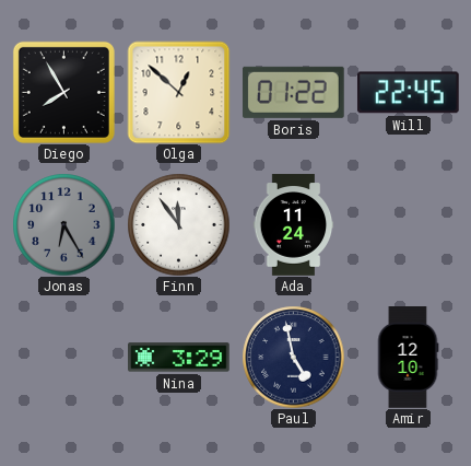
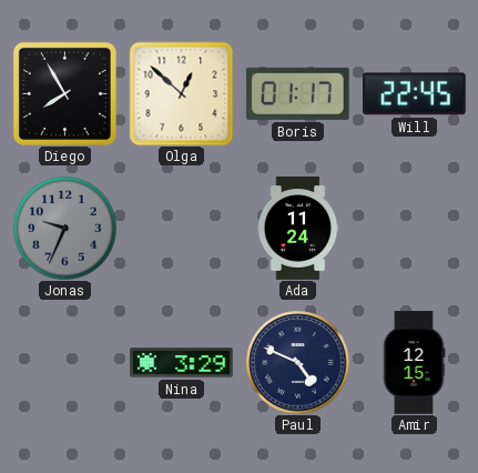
Boris: 01:22 -> 01:17
Jonas: 6:25 -> 9:34
Finn: 11:54 -> none
Paul: 4:58 -> 4:49
Amir: 12:10 -> 12:15
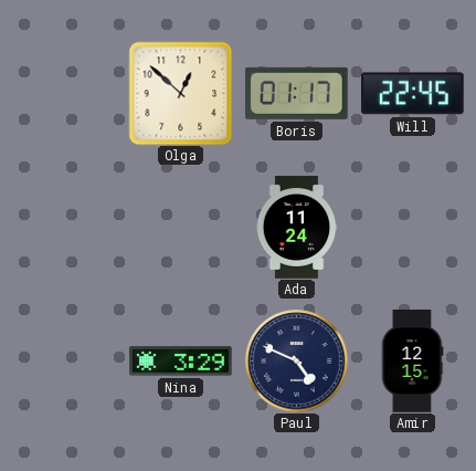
Diego: 7:55 -> none
Jonas: 9:34 -> none
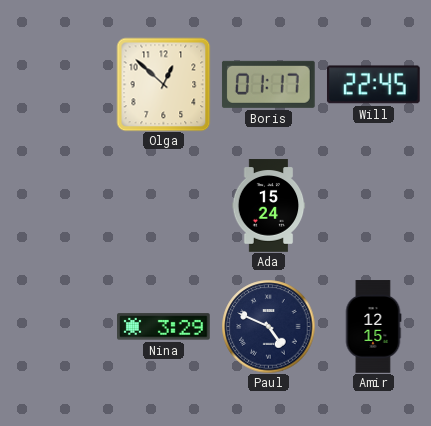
Ada: 11:24 -> 15:24
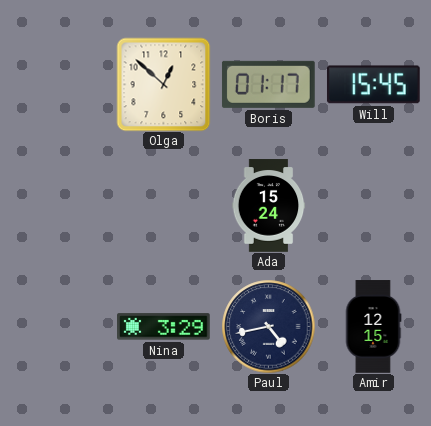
Will: 22:45 -> 15:45
Paul: 4:49 -> 4:43
